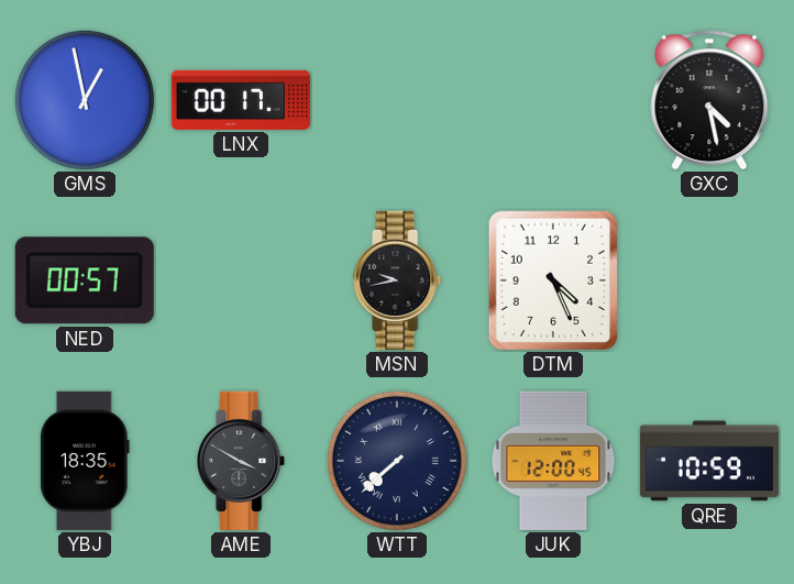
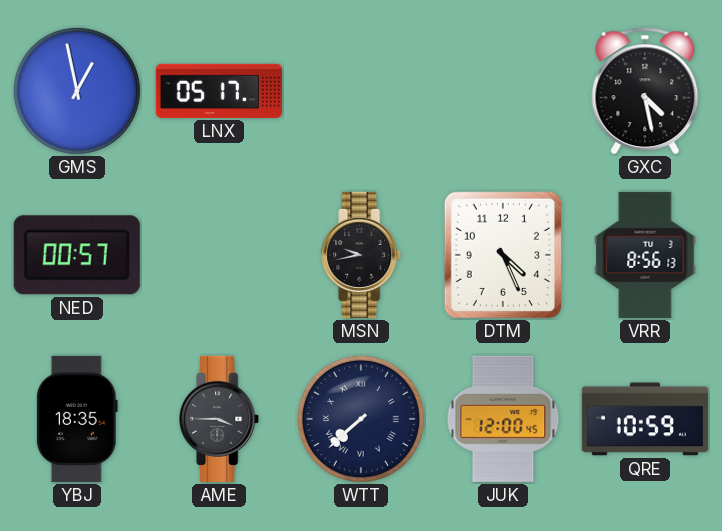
LNX: 00:17 -> 05:17
VRR: none -> 8:56
AME: 3:50 -> 3:45
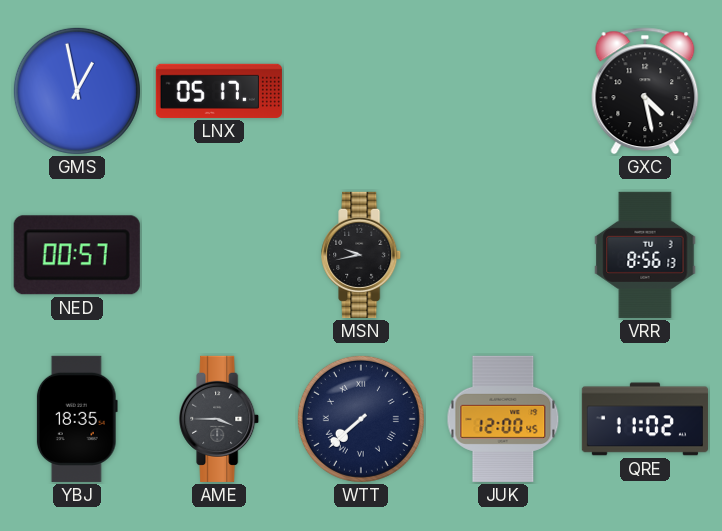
DTM: 4:26 -> none
QRE: 10:59 -> 11:02
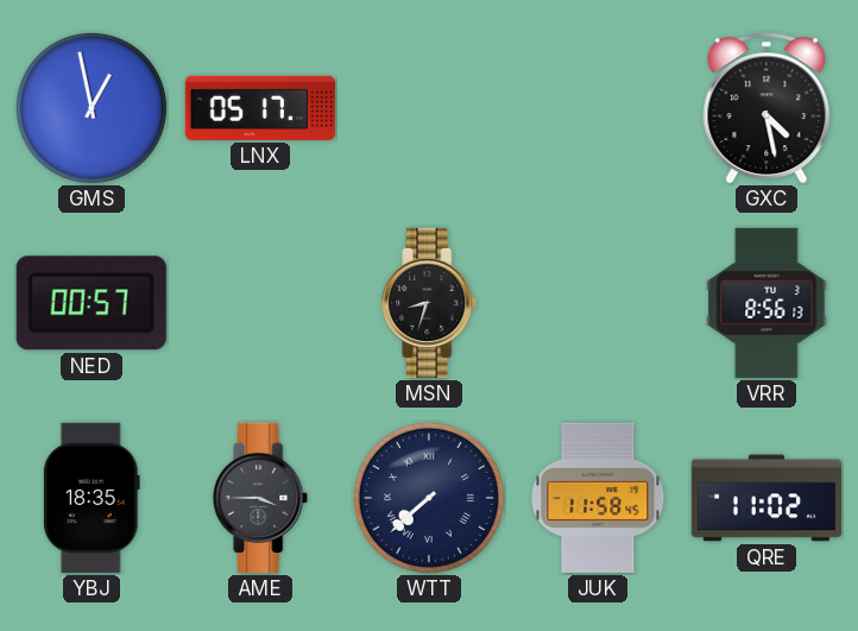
MSN: 9:43 -> 8:33
JUK: 12:00 -> 11:58
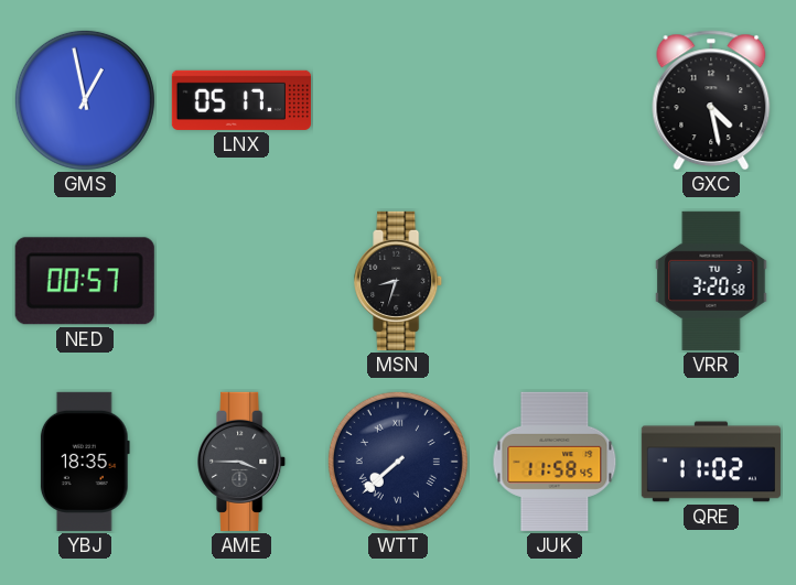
VRR: 8:56 -> 3:20
